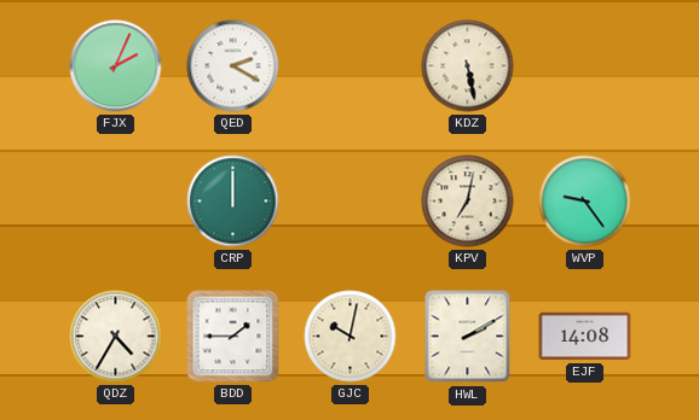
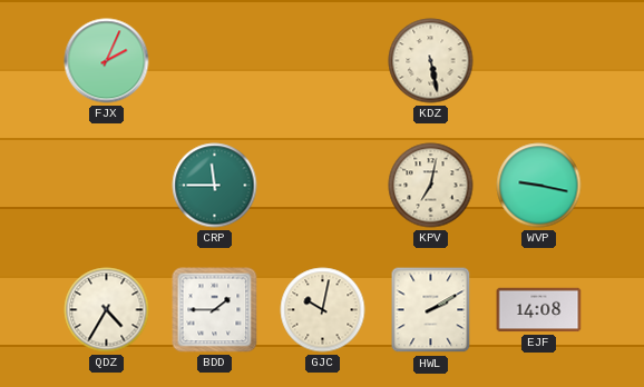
QED: 2:20 -> none
CRP: 12:00 -> 11:45
WVP: 9:24 -> 9:17
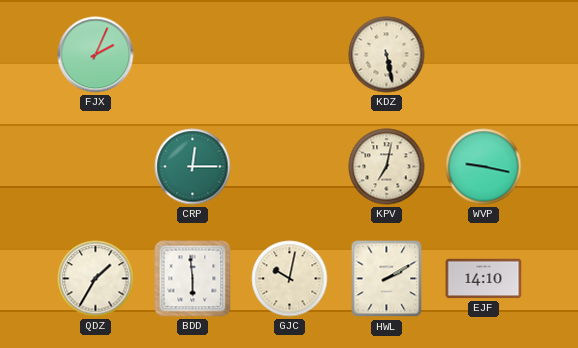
CRP: 11:45 -> 12:15
QDZ: 4:35 -> 1:35
BDD: 1:45 -> 5:59
EJF: 14:08 -> 14:10
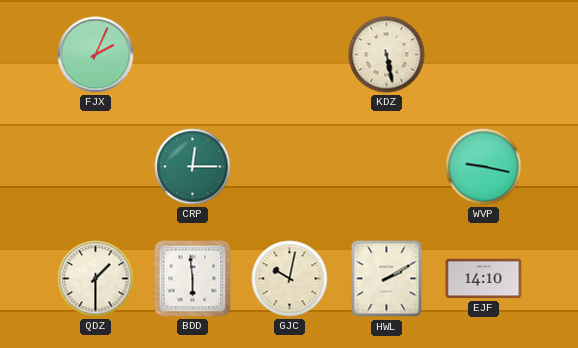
KPV: 7:02 -> none
QDZ: 1:35 -> 1:30
